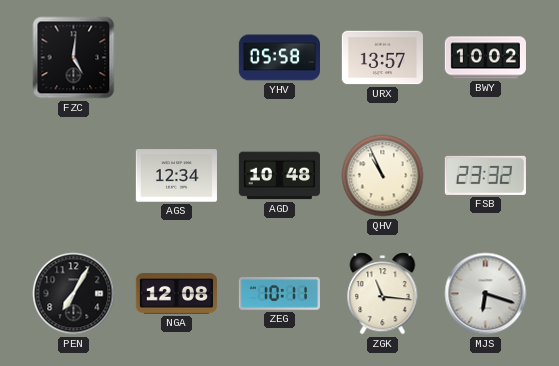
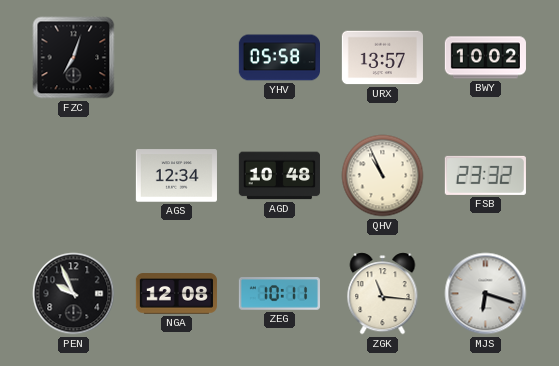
FZC: 5:01 -> 7:03
PEN: 7:05 -> 9:56
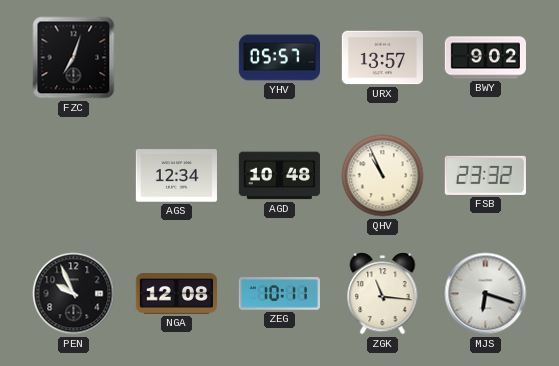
YHV: 05:58 -> 05:57
BWY: 10:02 -> 9:02
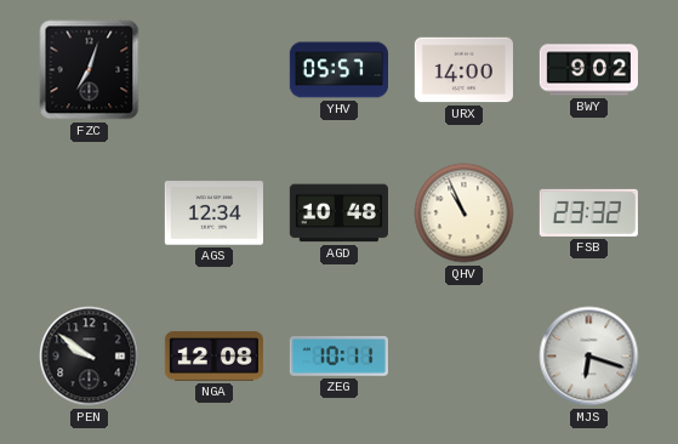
URX: 13:57 -> 14:00
PEN: 9:56 -> 9:51
ZGK: 11:16 -> none
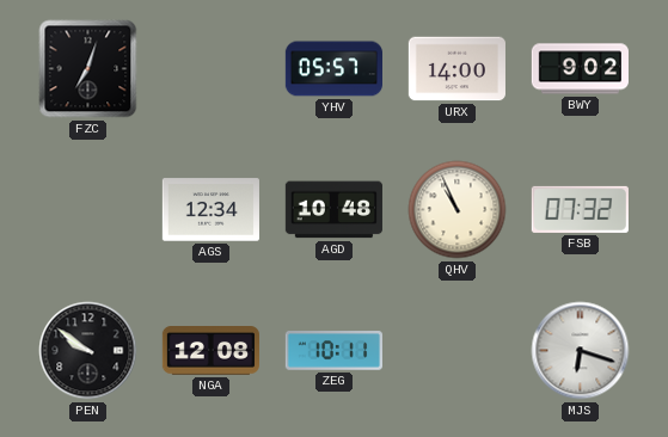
FSB: 23:32 -> 07:32
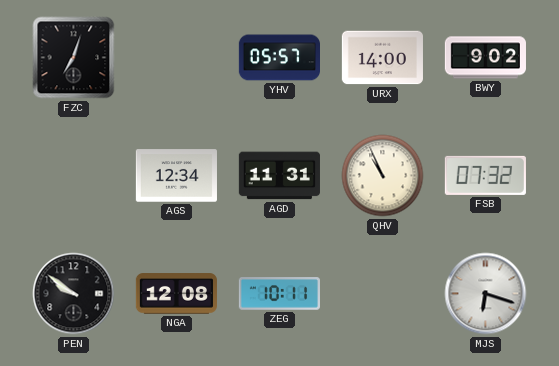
AGD: 10:48 -> 11:31
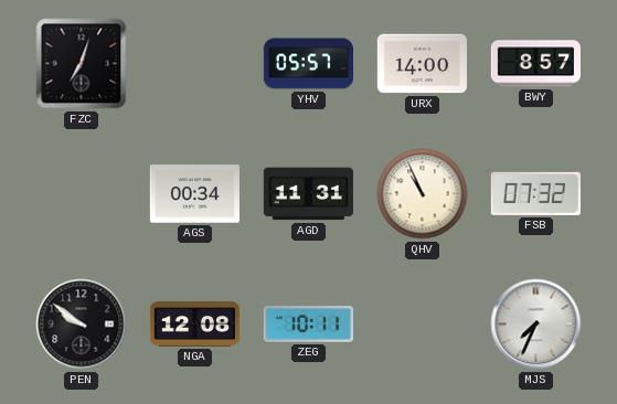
BWY: 9:02 -> 8:57
AGS: 12:34 -> 00:34
MJS: 6:18 -> 7:34
